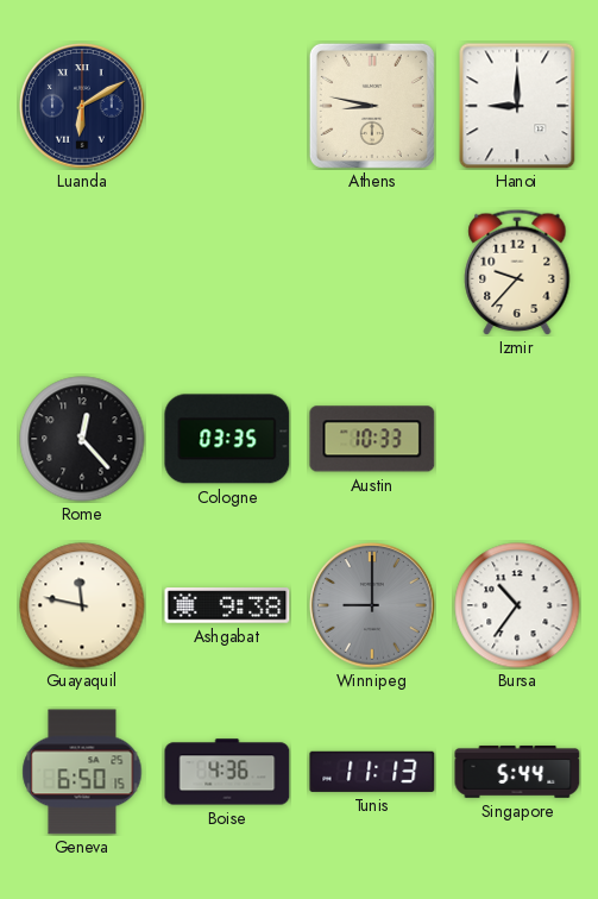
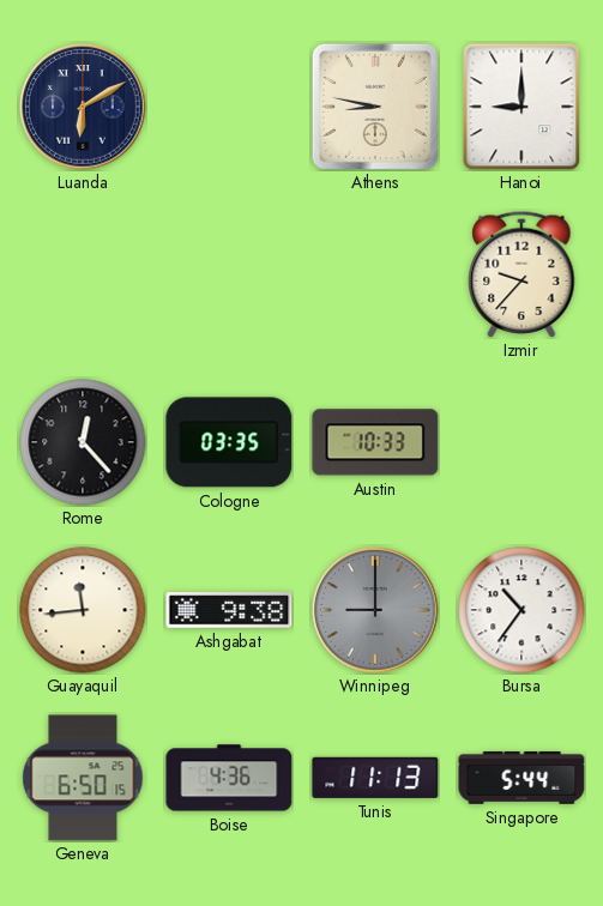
Guayaquil: 11:47 -> 11:44
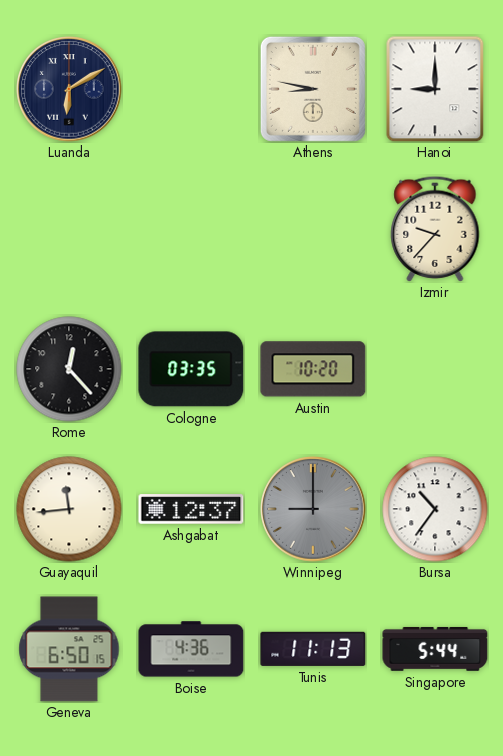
Austin: 10:33 -> 10:20
Ashgabat: 9:38 -> 12:37
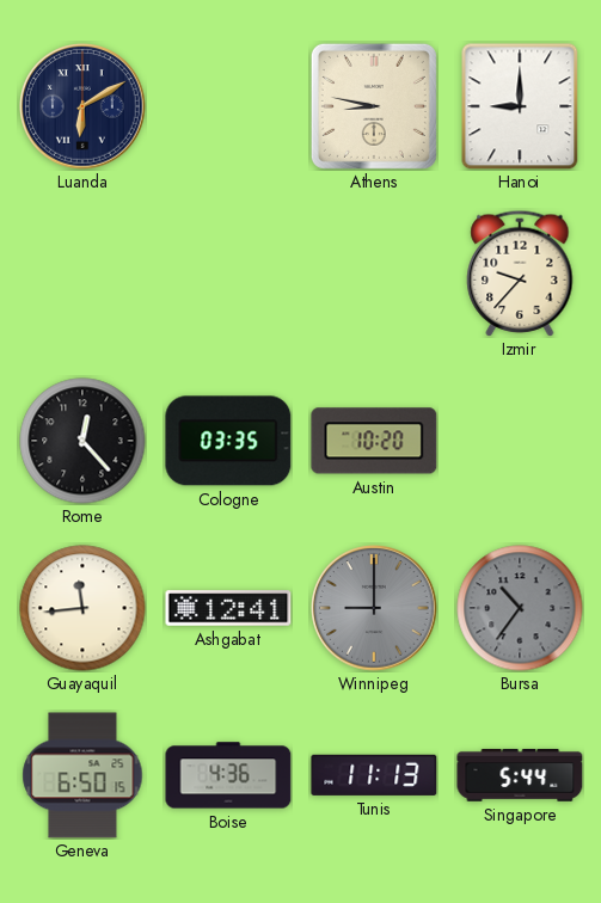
Ashgabat: 12:37 -> 12:41
Bursa dial: white -> grey
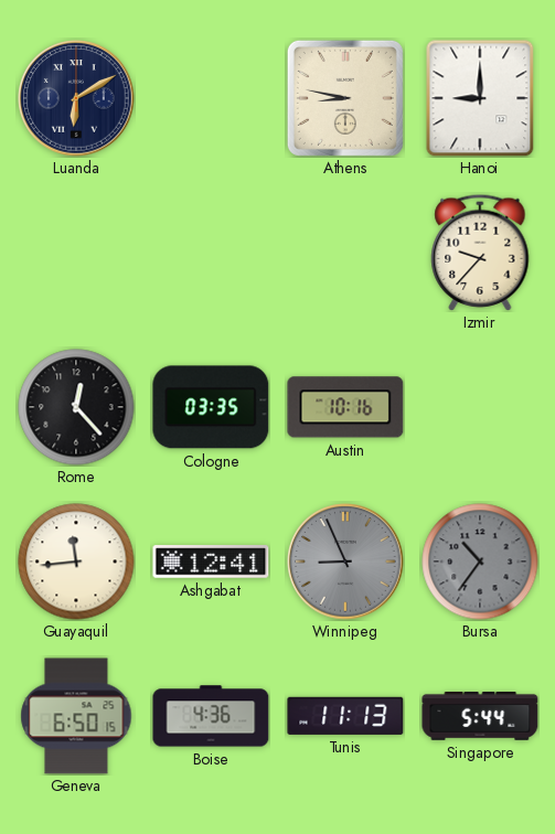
Austin: 10:20 -> 10:16
Winnipeg: 9:00 -> 8:56
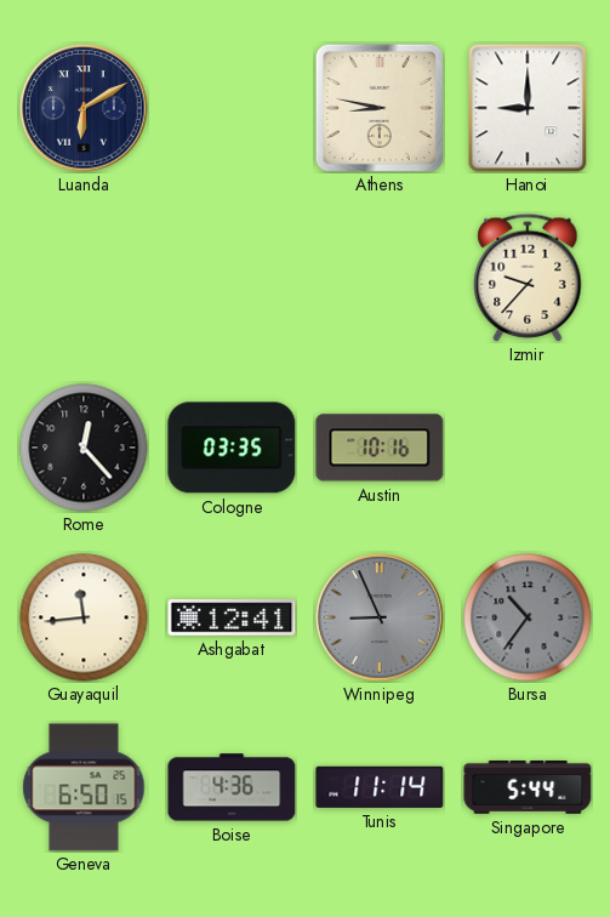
Tunis: 11:13 -> 11:14
